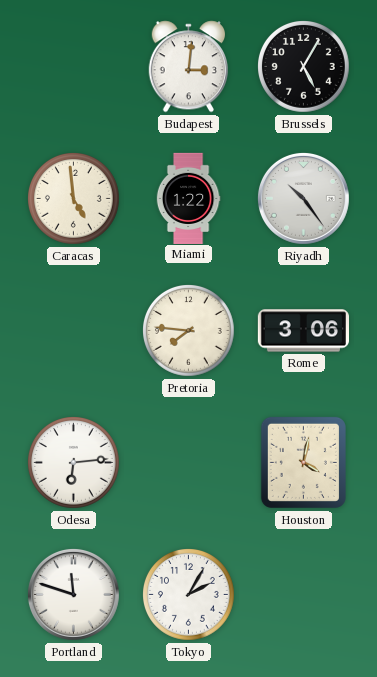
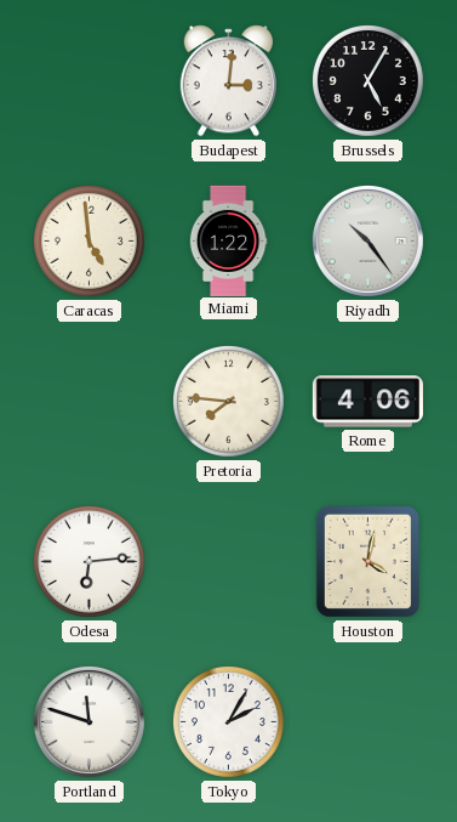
Rome: 3:06 -> 4:06
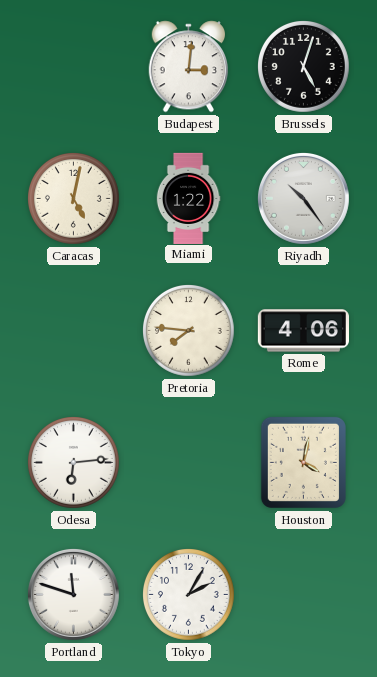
Brussels: 5:05 -> 5:03
Caracas: 4:59 -> 5:02
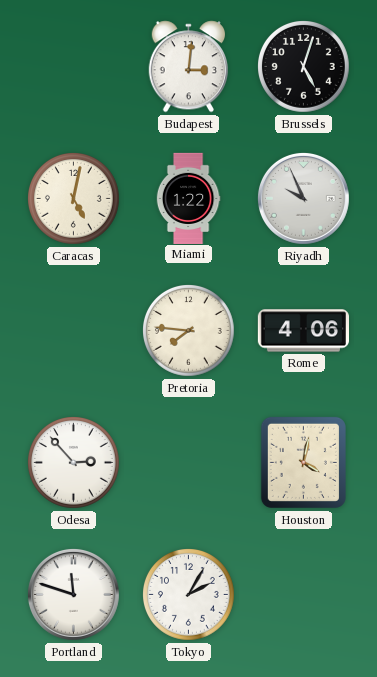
Riyadh: 10:24 -> 9:56
Odesa: 6:14 -> 2:53
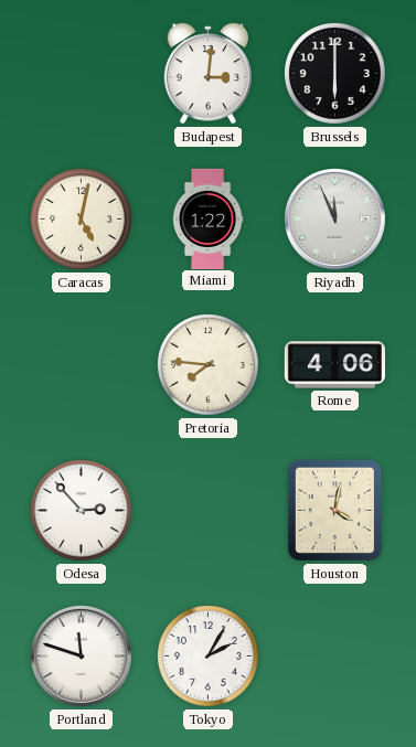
Brussels: 5:03 -> 6:00
Riyadh: 9:56 -> 11:56
